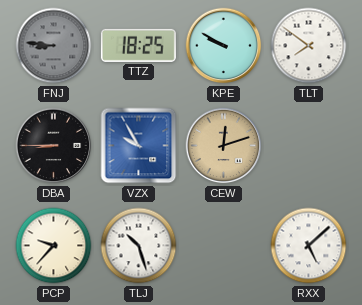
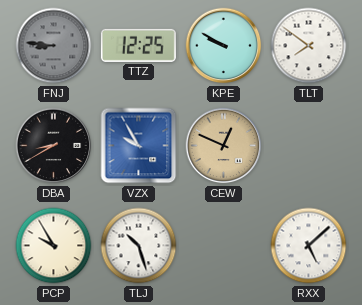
TTZ: 18:25 -> 12:25
DBA: 8:45 -> 8:40
CEW: 12:12 -> 12:49
PCP: 9:37 -> 9:55
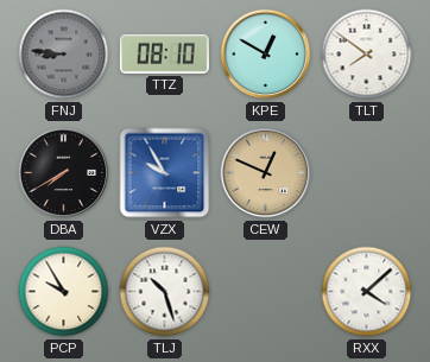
TTZ: 12:25 -> 08:10
KPE: 9:50 -> 12:50
DBA: 8:40 -> 7:40
RXX: 5:08 -> 4:08
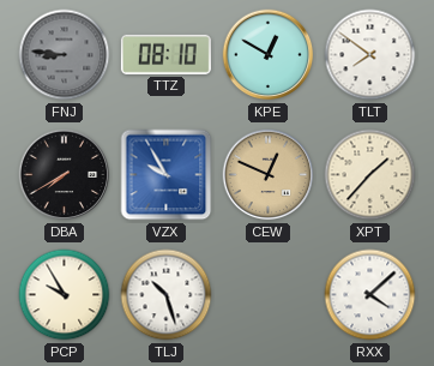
XPT: none -> 1:37
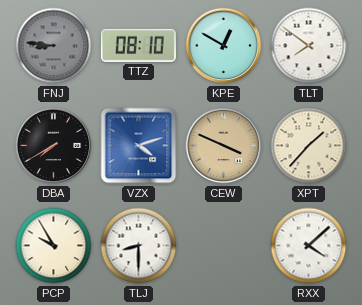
VZX: 9:55 -> 4:12
CEW: 12:49 -> 3:49
TLJ: 10:27 -> 8:30
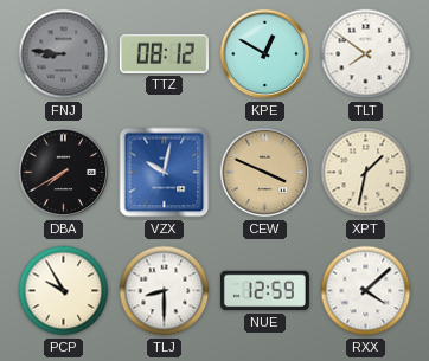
TTZ: 08:10 -> 08:12
VZX: 4:12 -> 10:02
XPT: 1:37 -> 1:32
NUE: none -> 12:59
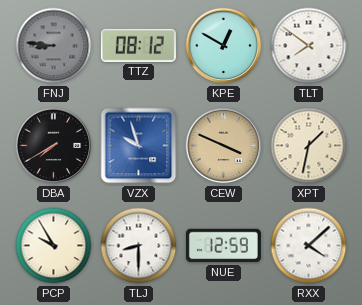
VZX: 10:02 -> 9:57
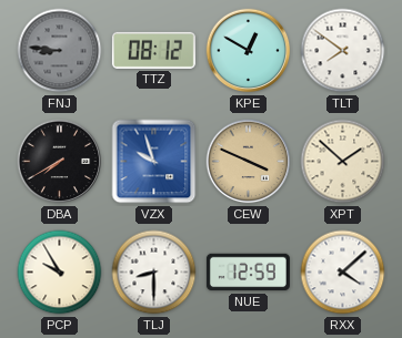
XPT: 1:32 -> 1:52
